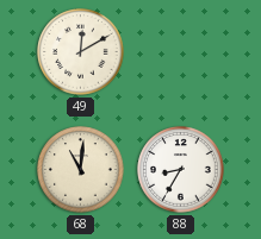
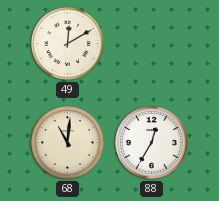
88: 8:35 -> 12:35
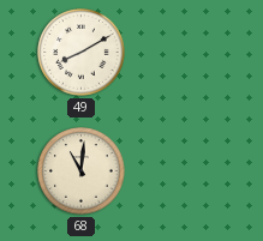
49: 12:10 -> 8:10
88: 12:35 -> none
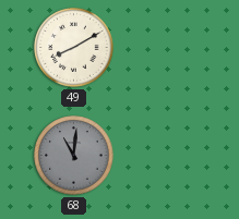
68 dial: cream -> grey
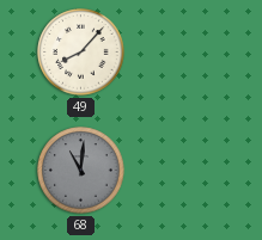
49: 8:10 -> 8:07
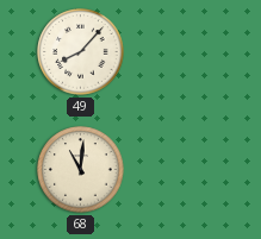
68 dial: grey -> cream
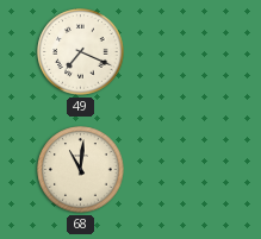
49: 8:07 -> 7:19
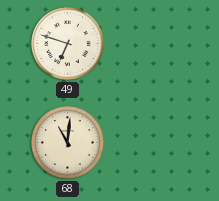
49: 7:19 -> 6:48
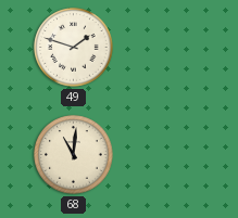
49: 6:48 -> 1:48
